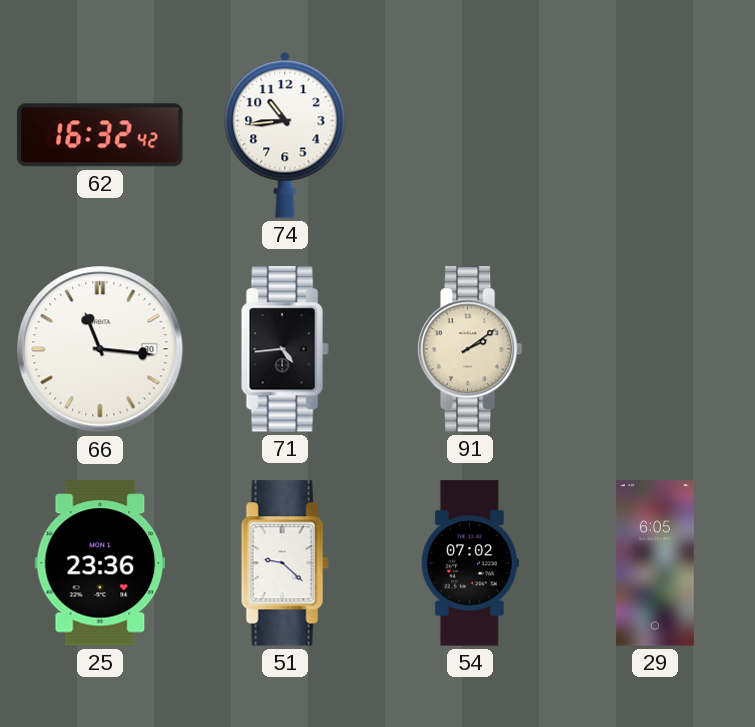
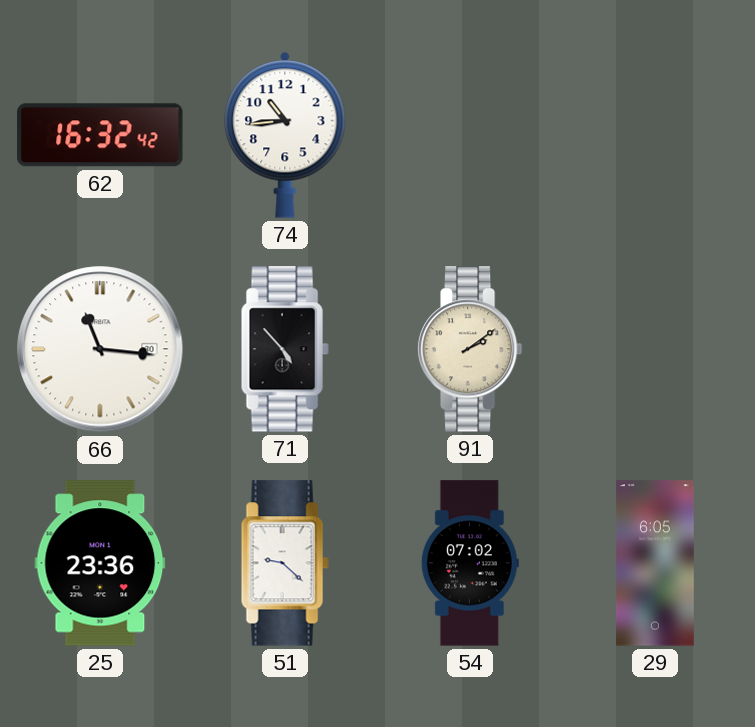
71: 4:44 -> 4:53
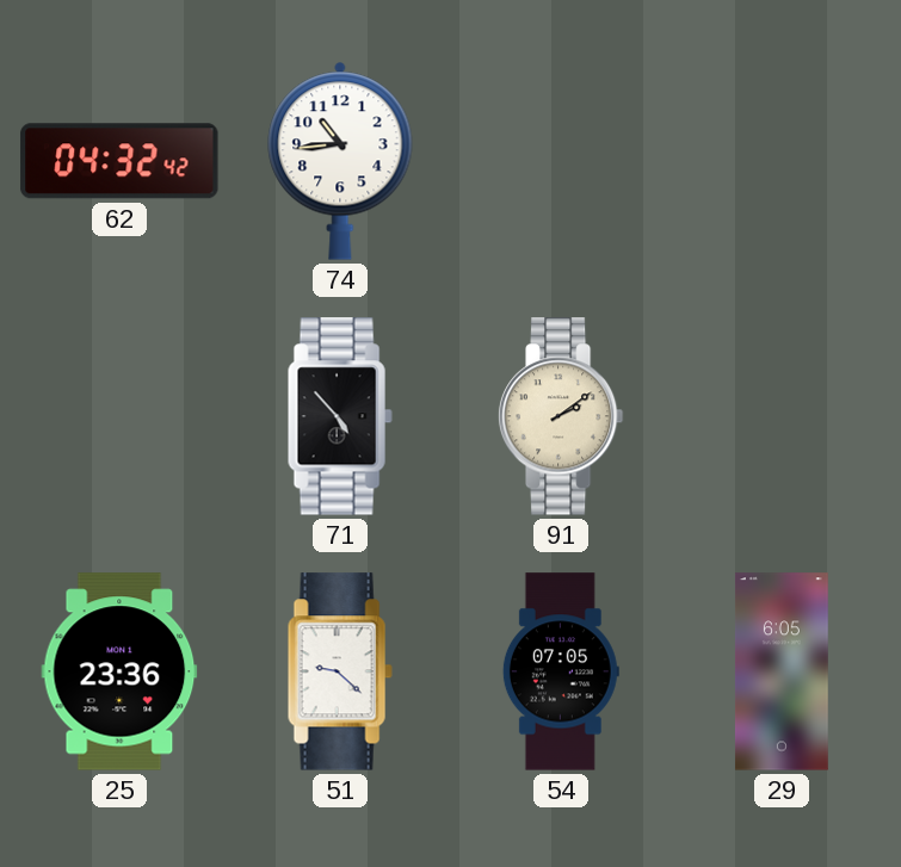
62: 16:32 -> 04:32
66: 11:16 -> none
54: 07:02 -> 07:05
